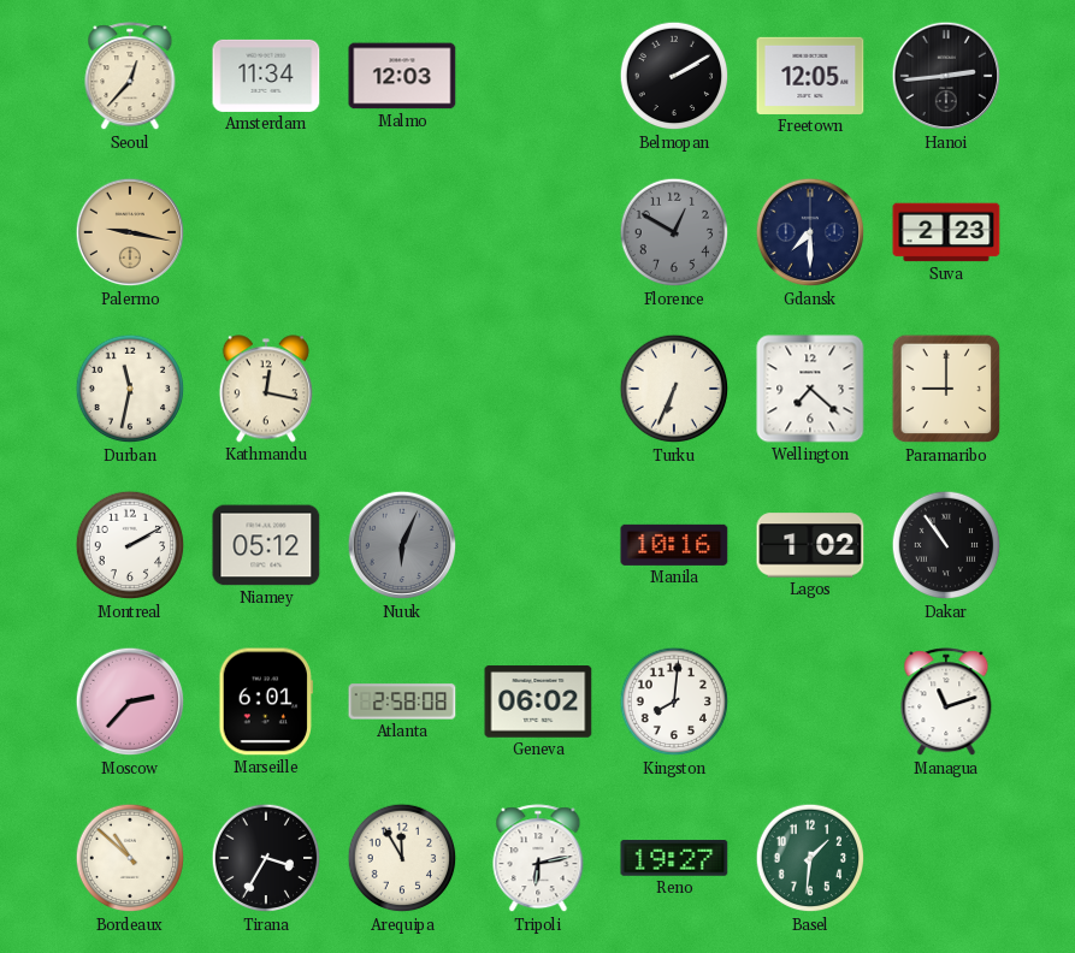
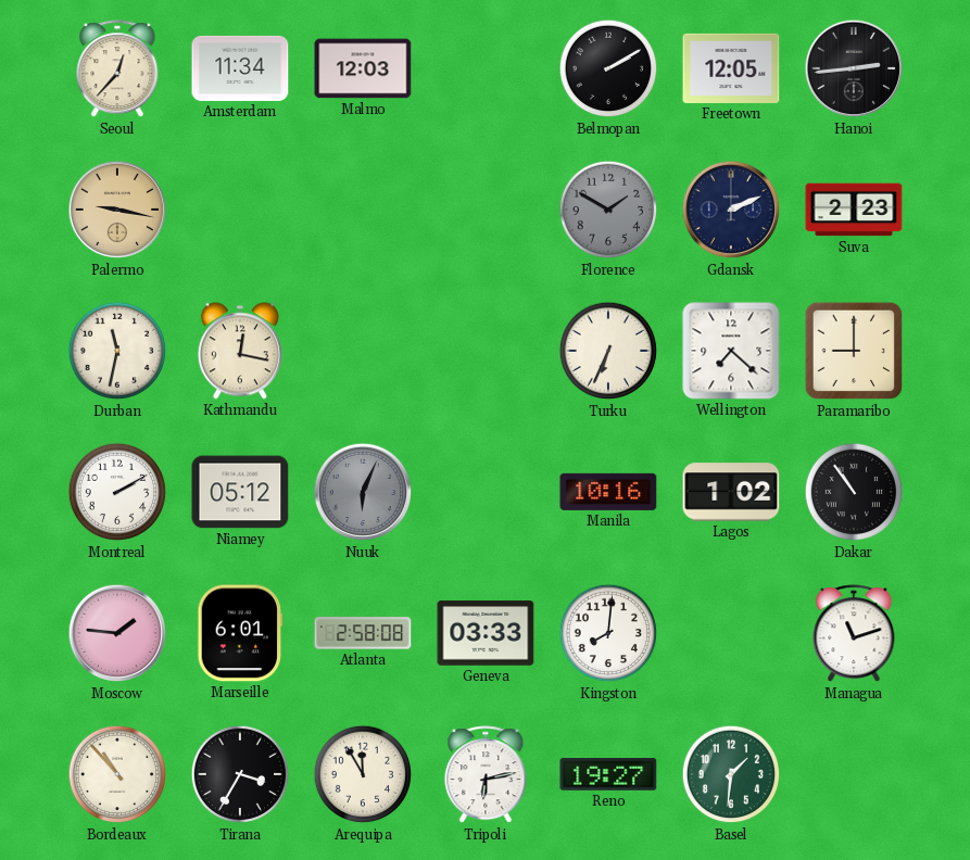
Florence: 12:50 -> 1:50
Gdansk: 7:30 -> 2:11
Moscow: 2:37 -> 1:46
Geneva: 06:02 -> 03:33
Bordeaux: 10:52 -> 10:53
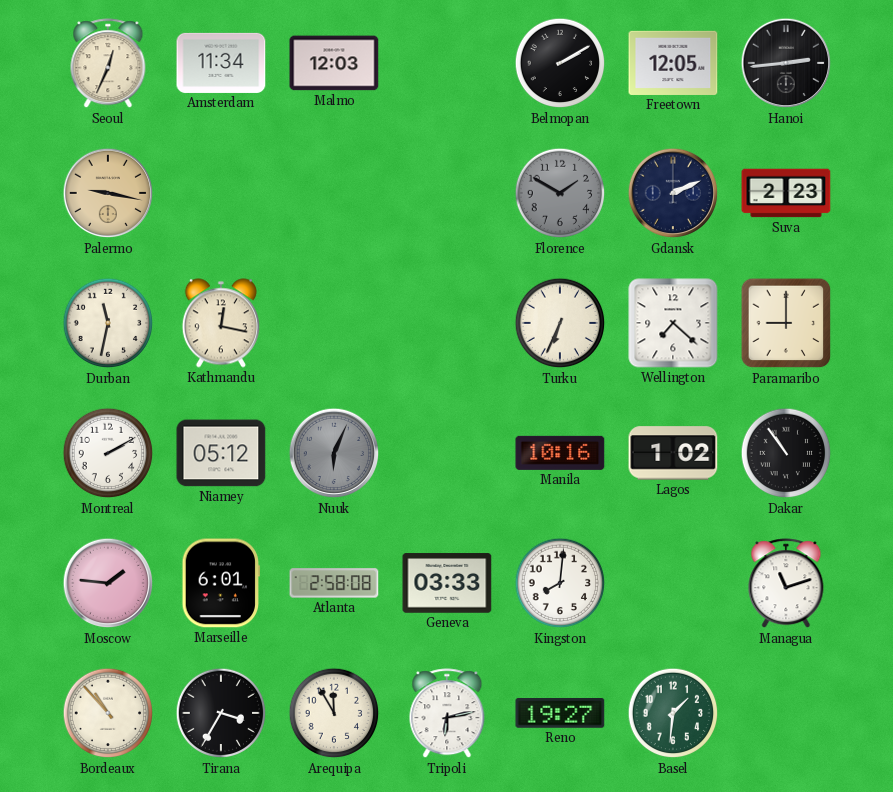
Seoul: 12:37 -> 12:34
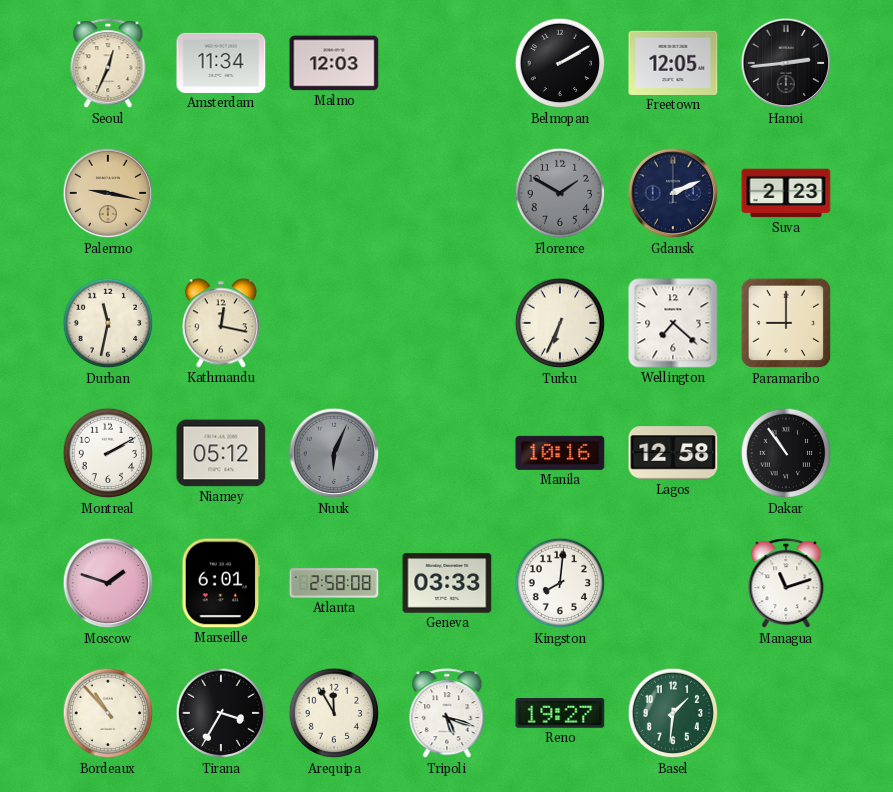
Lagos: 1:02 -> 12:58
Moscow: 1:46 -> 1:48
Tripoli: 6:13 -> 5:18
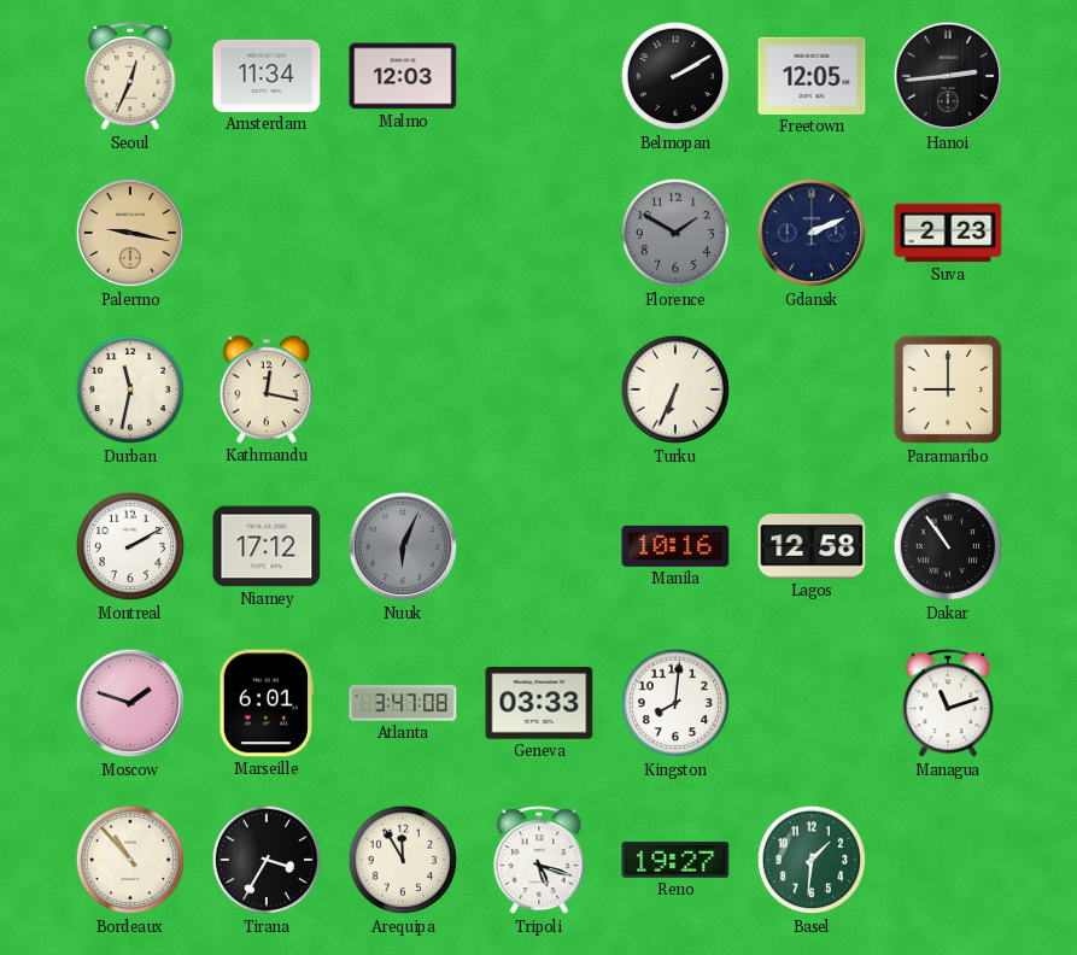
Wellington: 7:22 -> none
Niamey: 05:12 -> 17:12
Atlanta: 2:58 -> 3:47
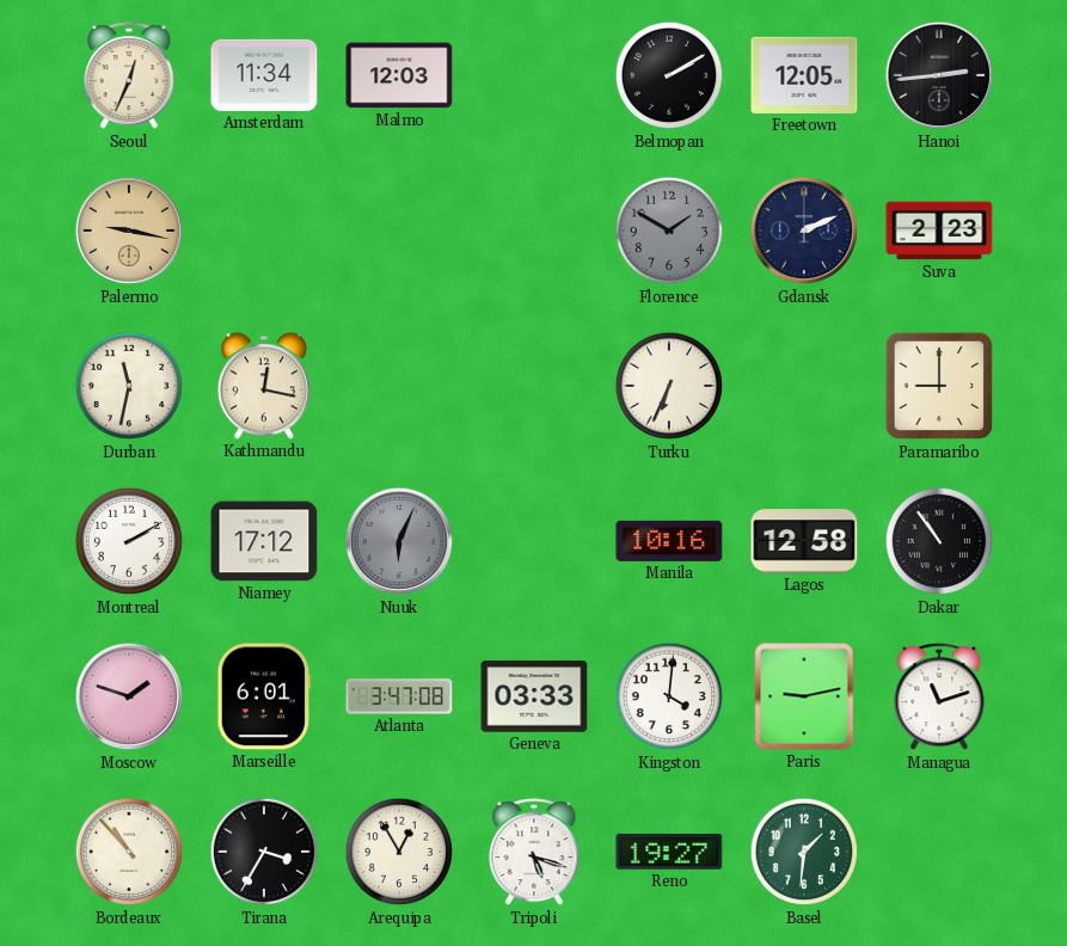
Kingston: 8:01 -> 4:01
Paris: none -> 9:13
Arequipa: 11:55 -> 12:55
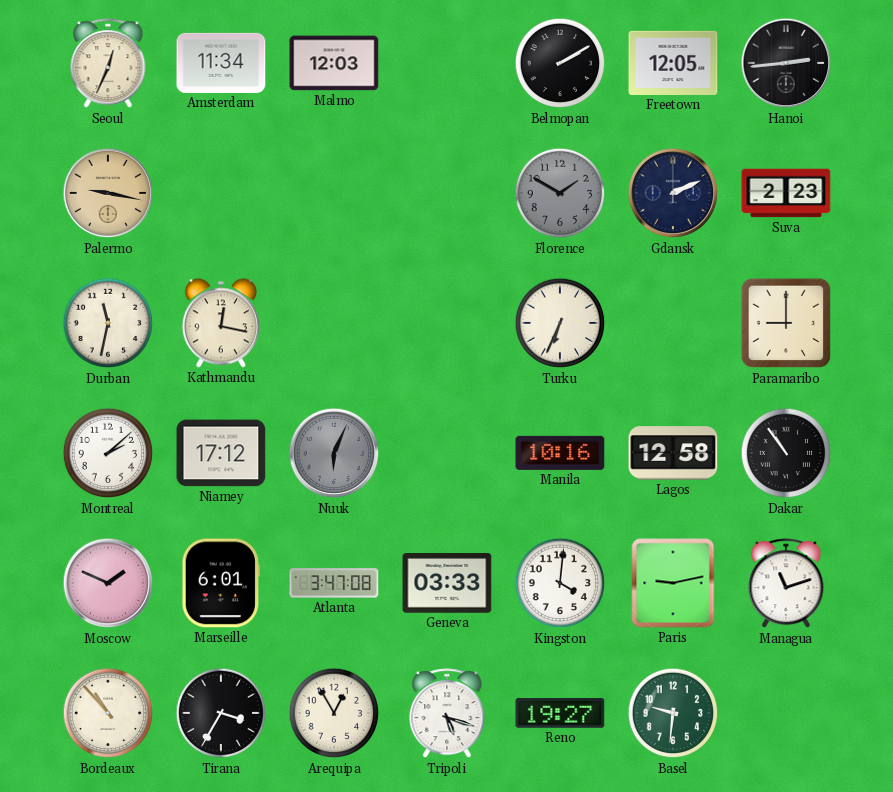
Montreal: 2:10 -> 2:08
Moscow: 1:48 -> 1:49
Basel: 1:31 -> 9:31
